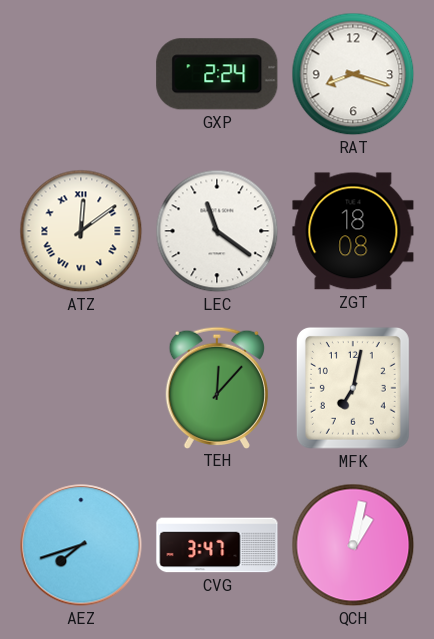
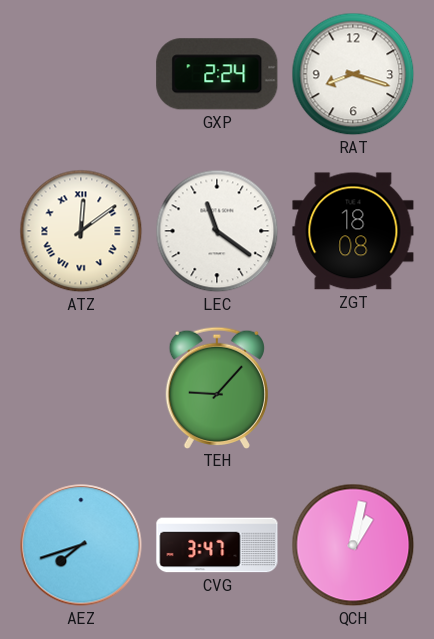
TEH: 12:07 -> 9:07
MFK: 7:02 -> none
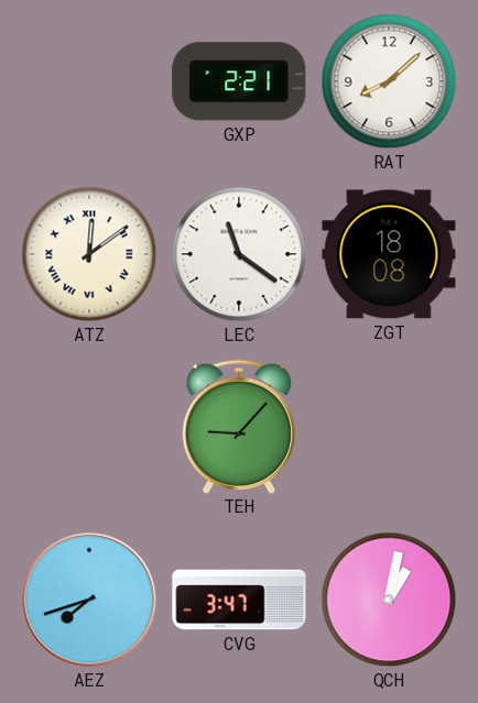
GXP: 2:24 -> 2:21
RAT: 8:18 -> 8:08
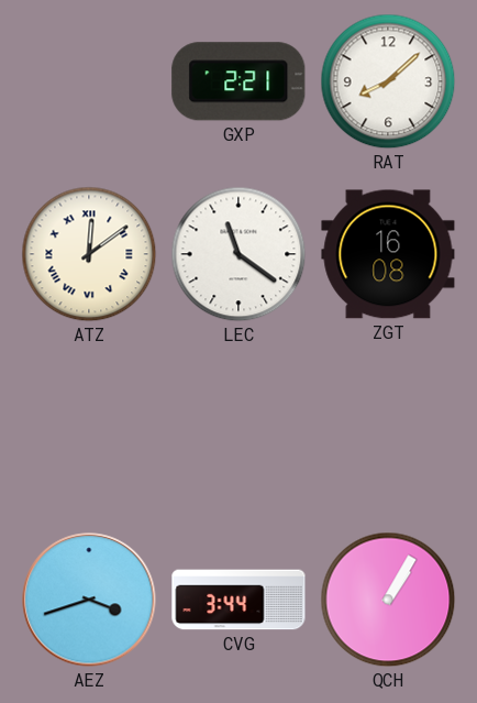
ZGT: 18:08 -> 16:08
TEH: 9:07 -> none
AEZ: 7:42 -> 3:42
CVG: 3:47 -> 3:44
QCH: 1:02 -> 1:05
